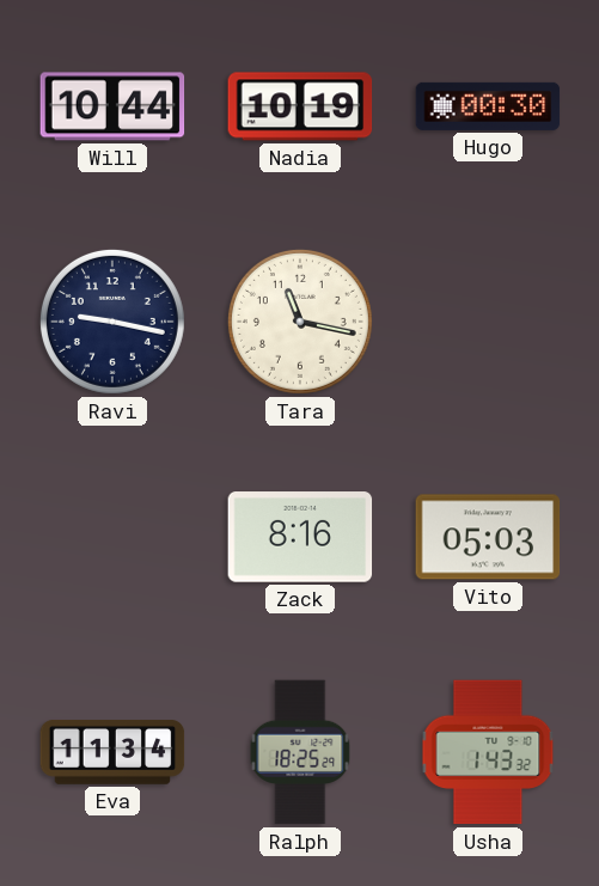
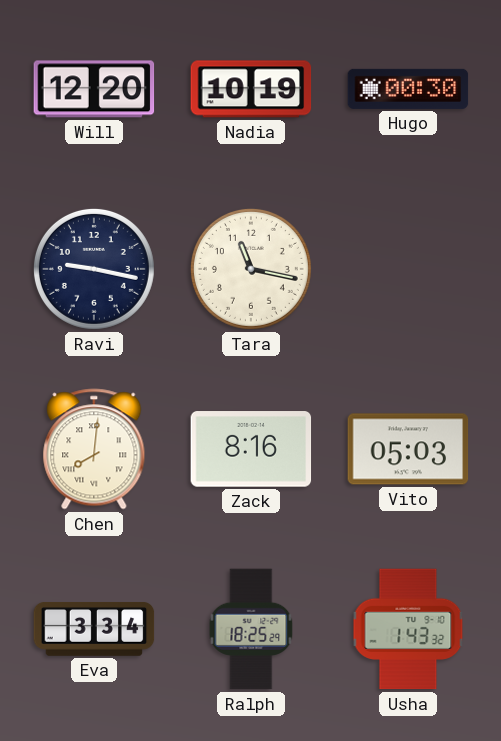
Will: 10:44 -> 12:20
Chen: none -> 8:01
Eva: 11:34 -> 3:34
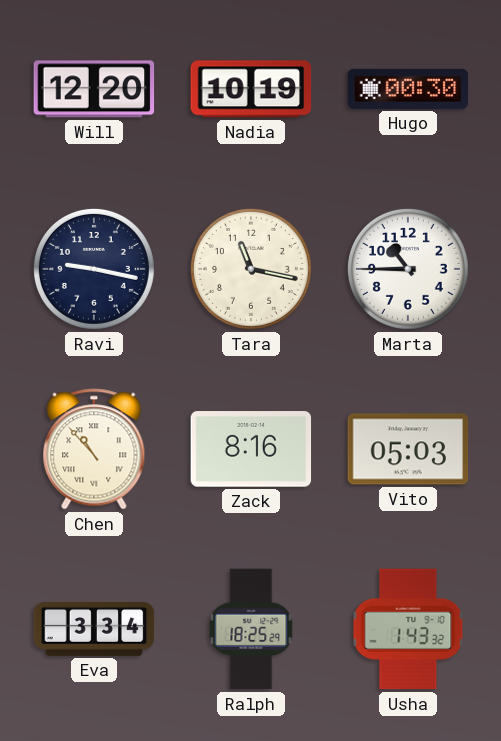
Marta: none -> 10:45
Chen: 8:01 -> 10:53
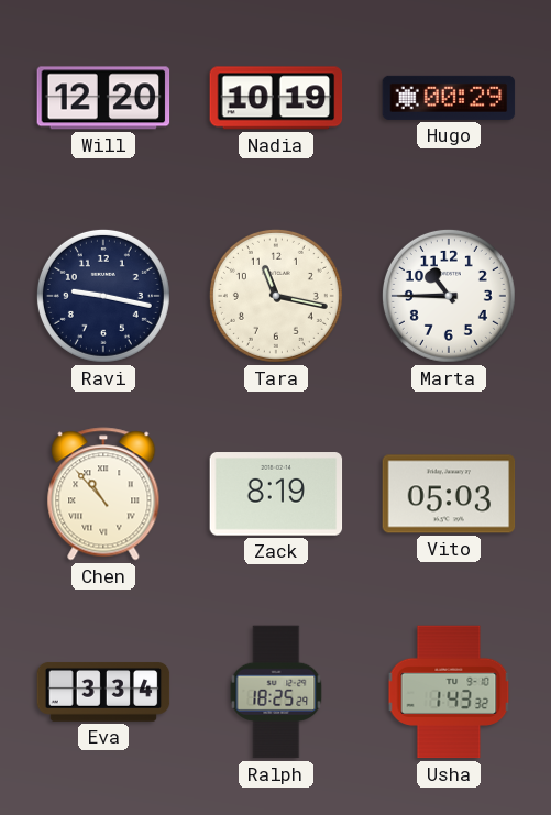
Hugo: 00:30 -> 00:29
Zack: 8:16 -> 8:19
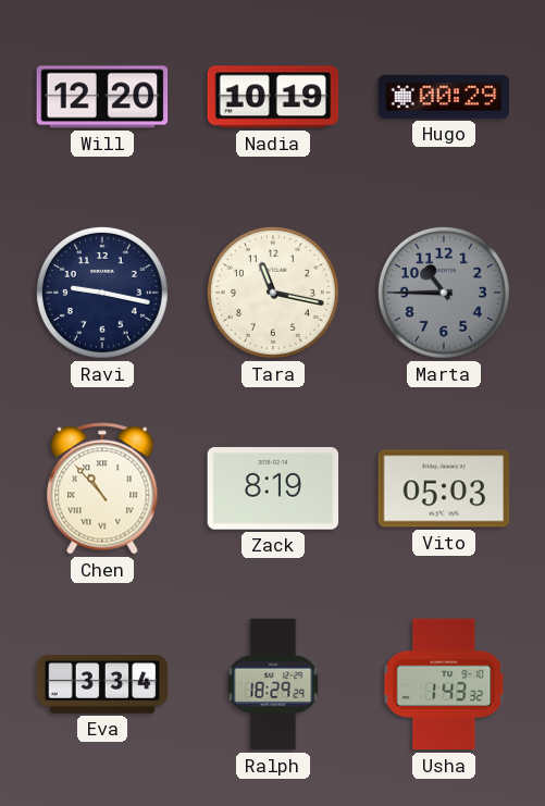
Marta dial: white -> grey
Ralph: 18:25 -> 18:29
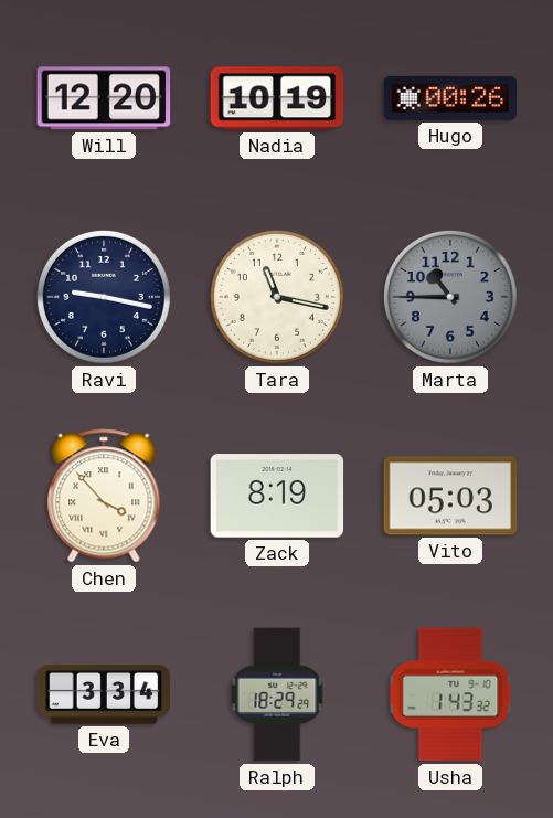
Hugo: 00:29 -> 00:26
Chen: 10:53 -> 3:53
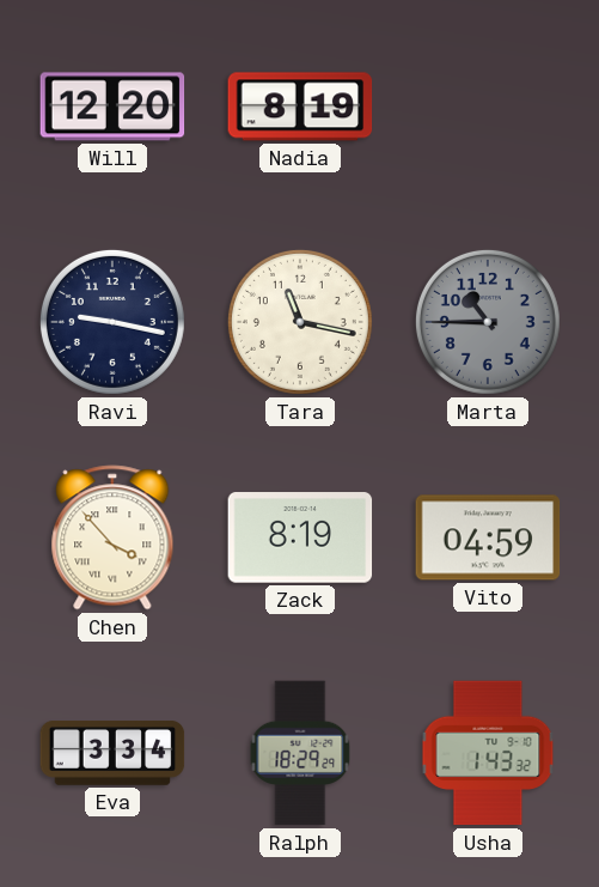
Nadia: 10:19 -> 8:19
Hugo: 00:26 -> none
Vito: 05:03 -> 04:59
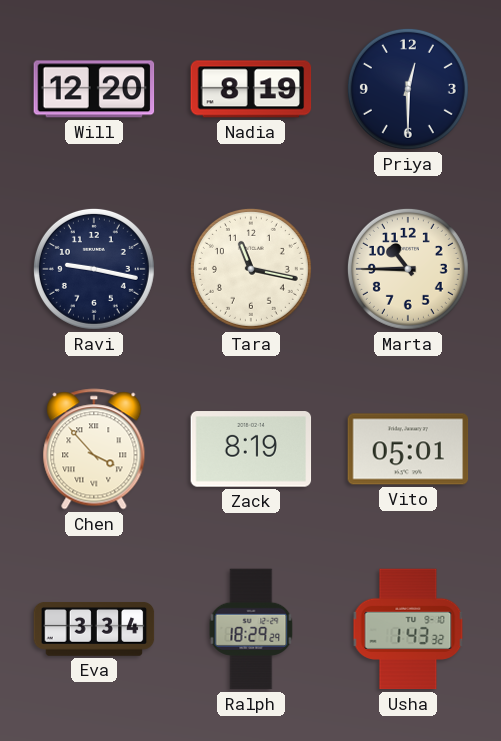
Priya: none -> 12:30
Marta dial: grey -> cream
Vito: 04:59 -> 05:01
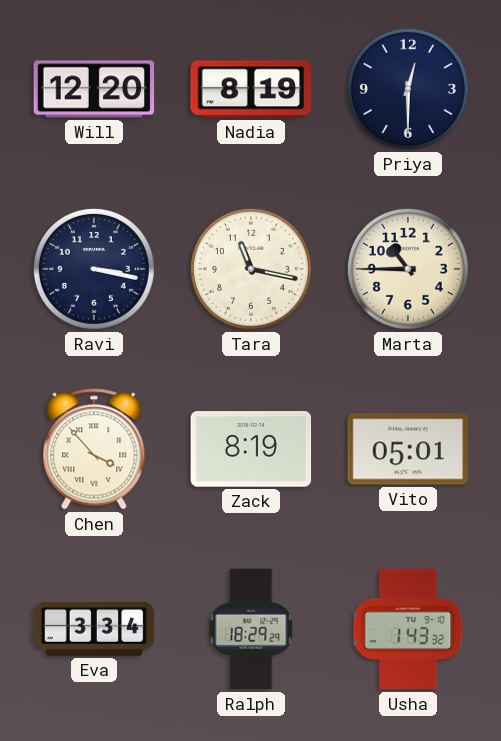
Ravi: 9:17 -> 3:17
